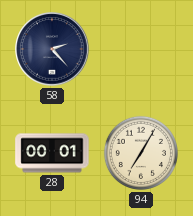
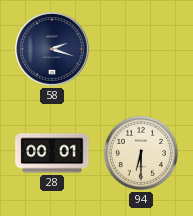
58: 2:23 -> 2:18
94: 7:05 -> 6:30
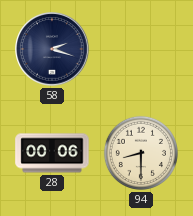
28: 00:01 -> 00:06
94: 6:30 -> 8:30
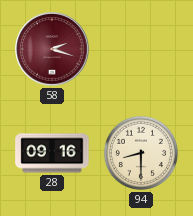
58 dial: navy -> burgundy
28: 00:06 -> 09:16
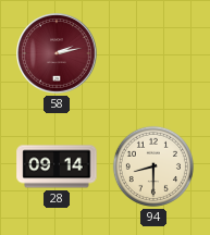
58: 2:18 -> 2:13
28: 09:16 -> 09:14
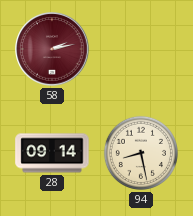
94: 8:30 -> 8:28
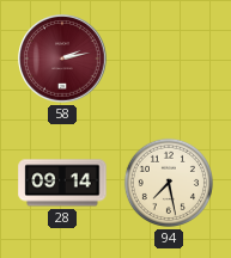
94: 8:28 -> 7:28
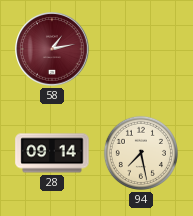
58: 2:13 -> 1:13
